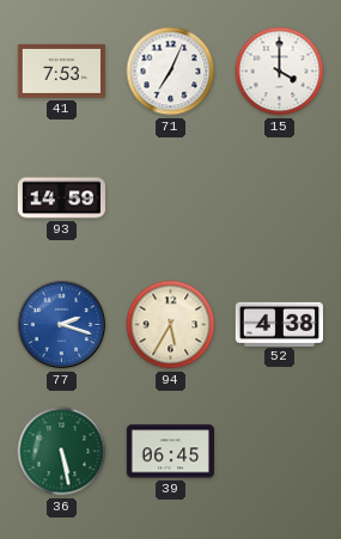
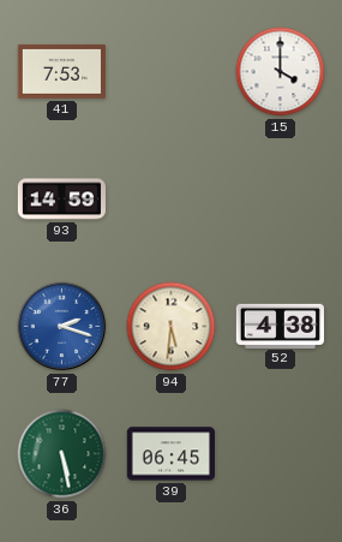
71: 7:04 -> none
94: 5:35 -> 5:31
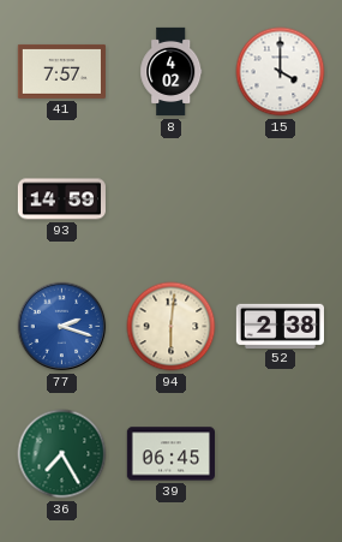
41: 7:53 -> 7:57
8: none -> 4:02
94: 5:31 -> 6:01
52: 4:38 -> 2:38
36: 5:28 -> 7:25
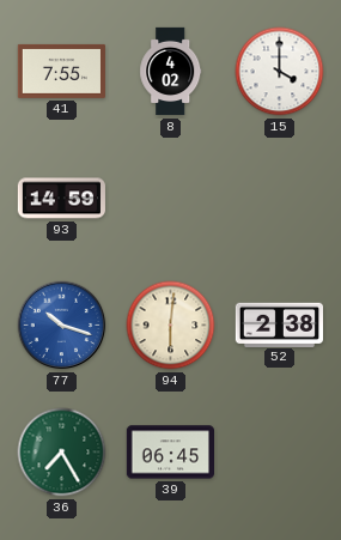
41: 7:57 -> 7:55
77: 2:18 -> 10:18
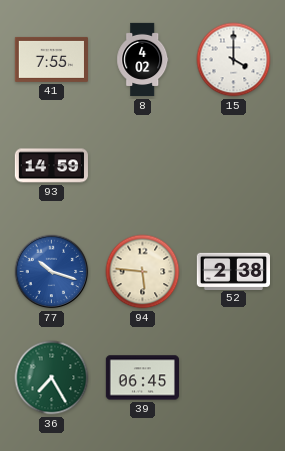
94: 6:01 -> 5:46
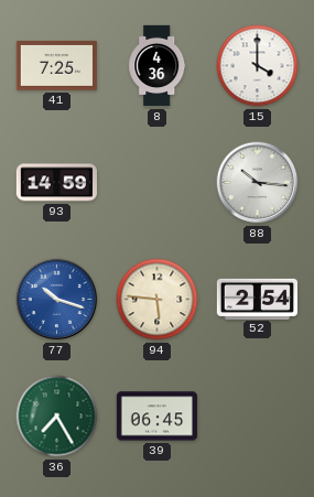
41: 7:55 -> 7:25
8: 4:02 -> 4:36
88: none -> 10:16
52: 2:38 -> 2:54
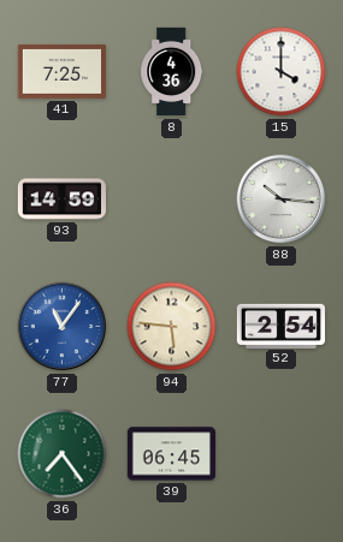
77: 10:18 -> 11:06
36: 7:25 -> 7:24
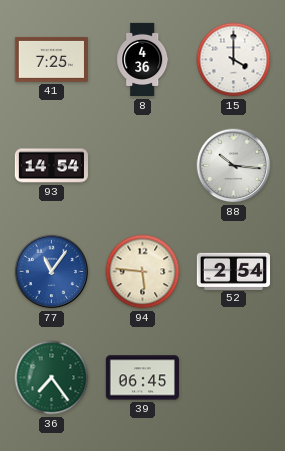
93: 14:59 -> 14:54
